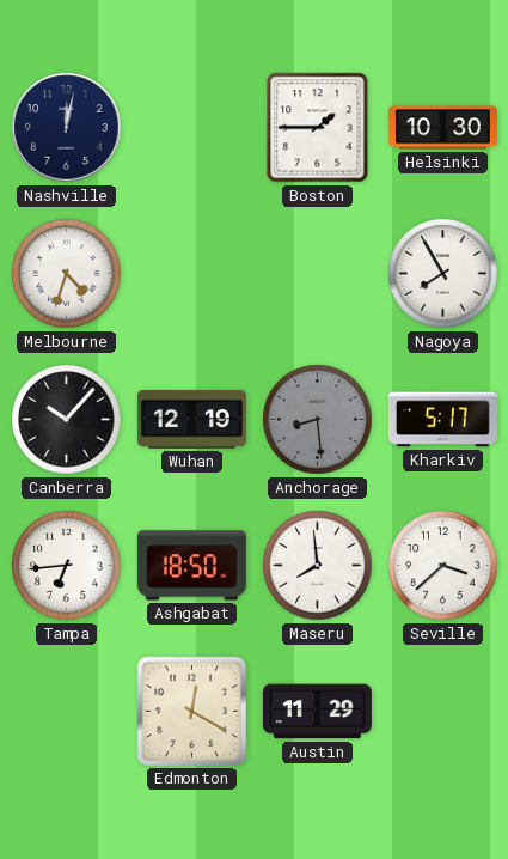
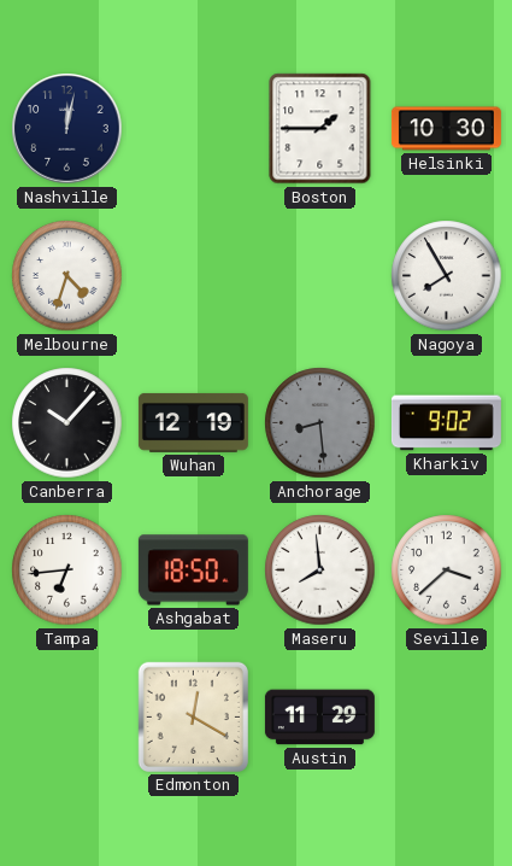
Kharkiv: 5:17 -> 9:02
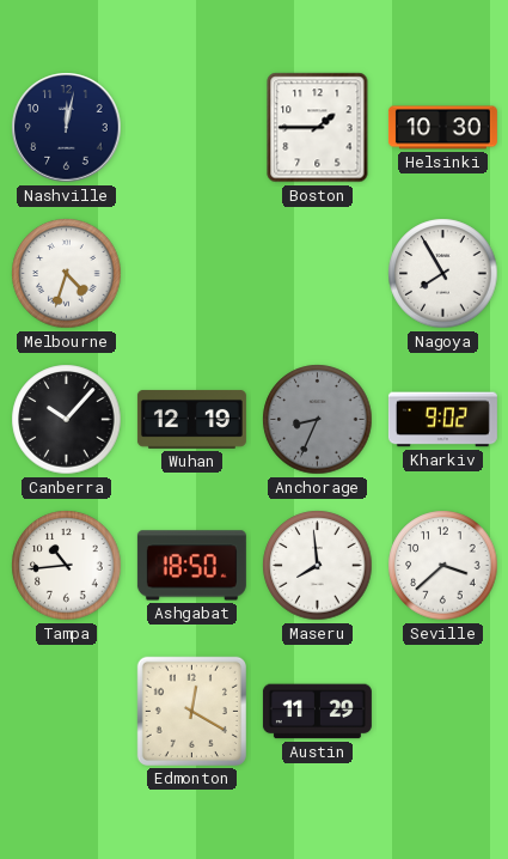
Anchorage: 8:29 -> 8:34
Tampa: 6:44 -> 10:44
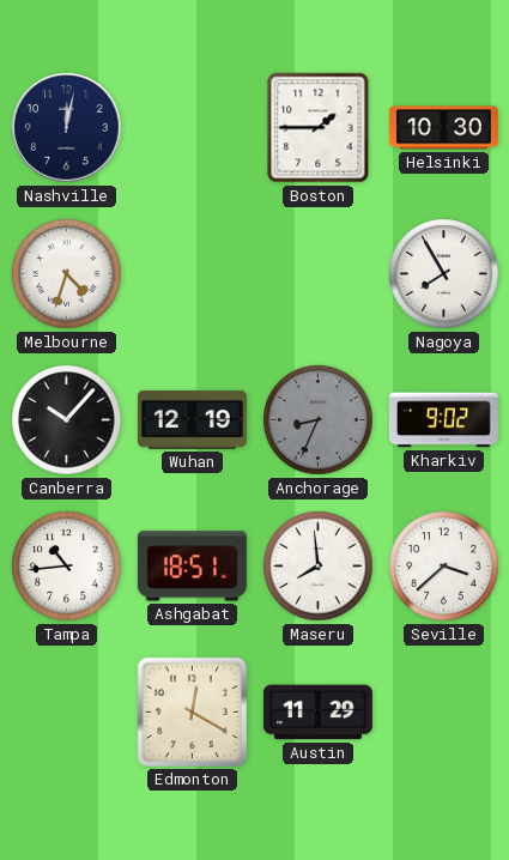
Ashgabat: 18:50 -> 18:51
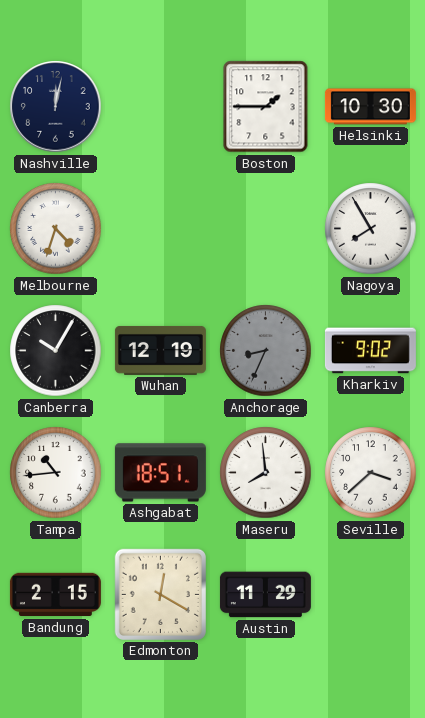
Canberra: 10:07 -> 10:05
Bandung: none -> 2:15
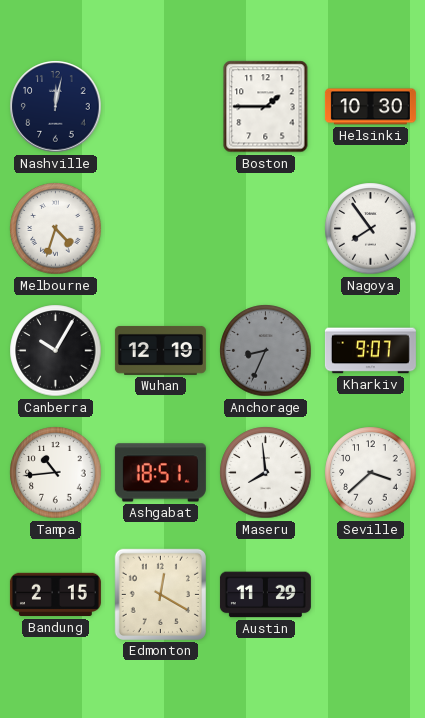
Nagoya: 7:55 -> 7:54
Kharkiv: 9:02 -> 9:07
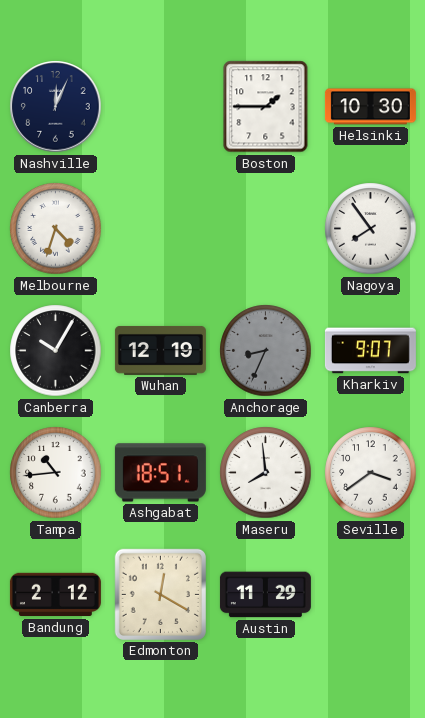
Nashville: 12:02 -> 12:04
Seville: 3:38 -> 3:39
Bandung: 2:15 -> 2:12
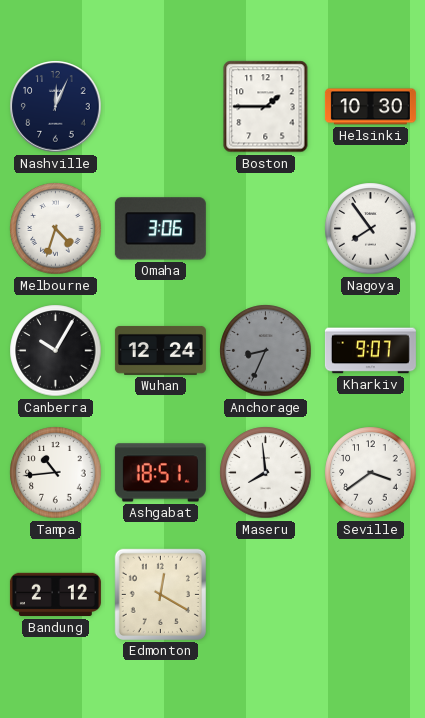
Omaha: none -> 3:06
Wuhan: 12:19 -> 12:24
Austin: 11:29 -> none
